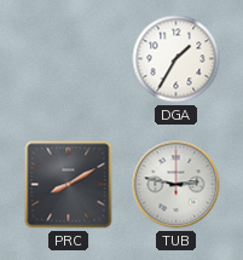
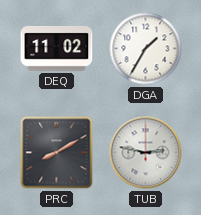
DEQ: none -> 11:02
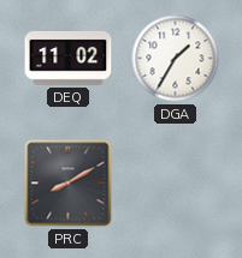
TUB: 2:47 -> none
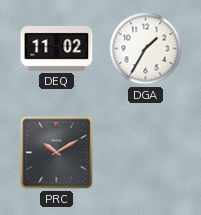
PRC: 8:10 -> 10:10
